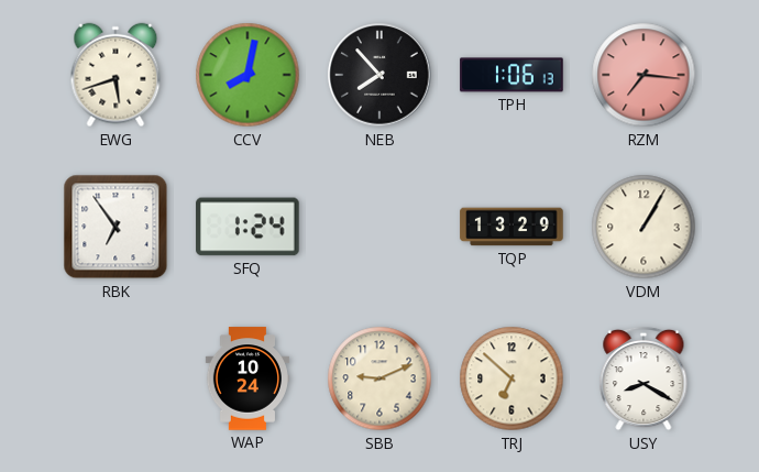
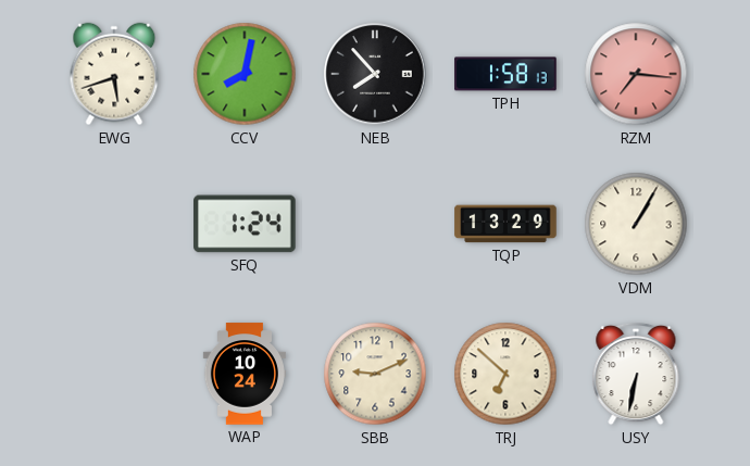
TPH: 1:06 -> 1:58
RBK: 6:54 -> none
USY: 8:20 -> 6:32
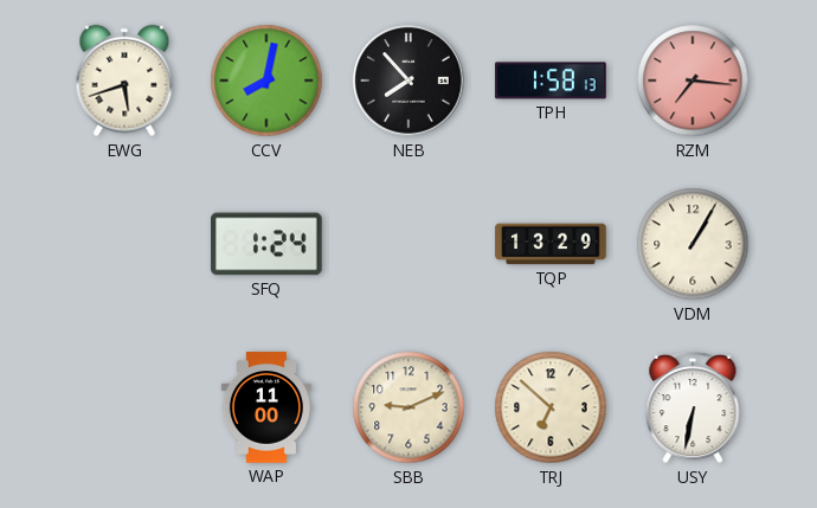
WAP: 10:24 -> 11:00
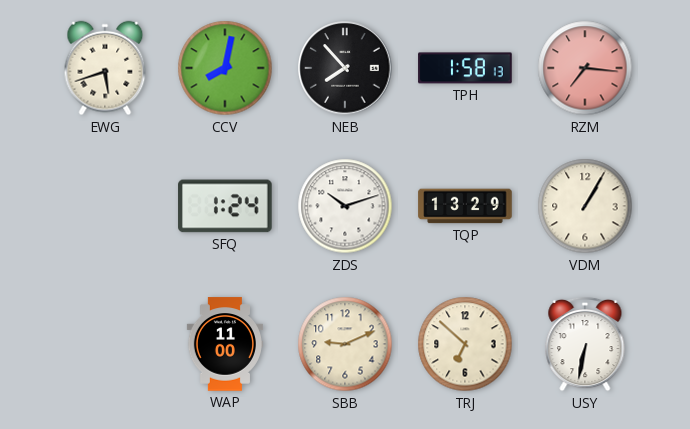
ZDS: none -> 10:12
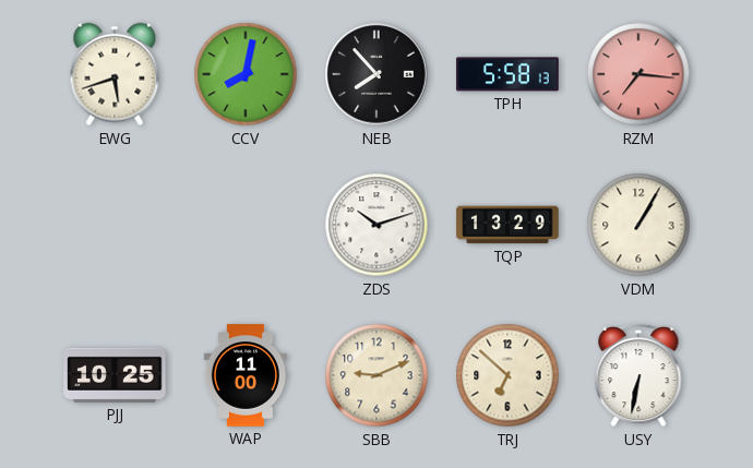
TPH: 1:58 -> 5:58
SFQ: 1:24 -> none
PJJ: none -> 10:25
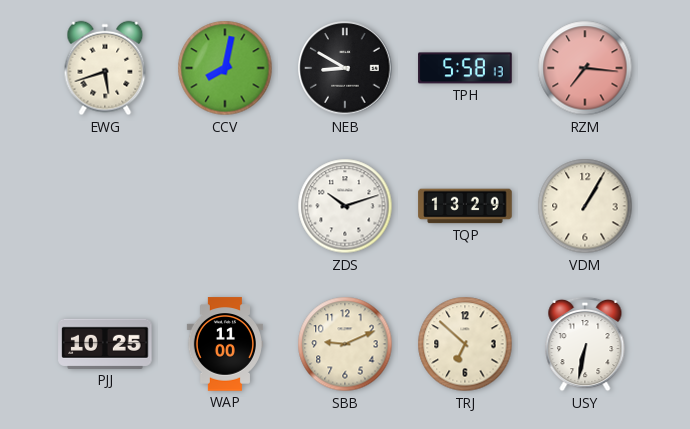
NEB: 7:53 -> 8:50
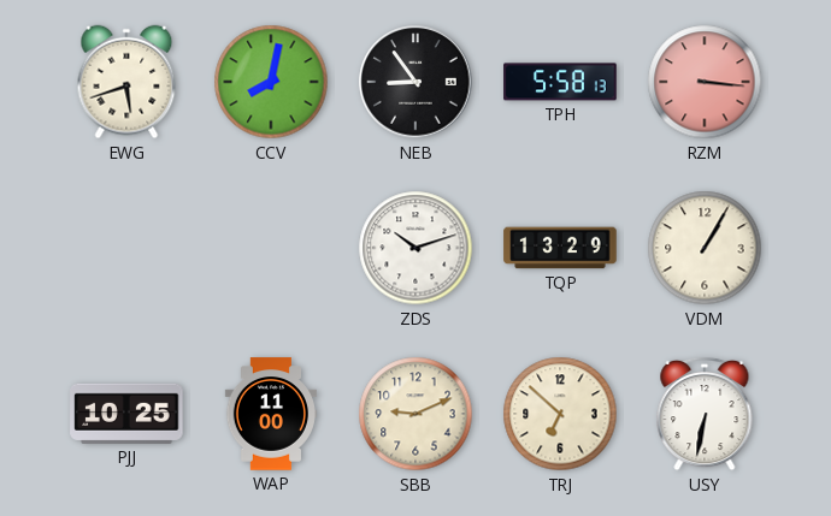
NEB: 8:50 -> 8:54
RZM: 7:16 -> 3:16
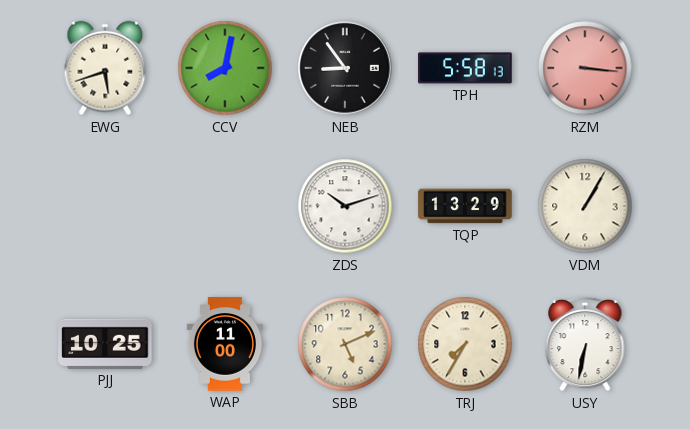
SBB: 9:11 -> 5:11
TRJ: 6:52 -> 7:35
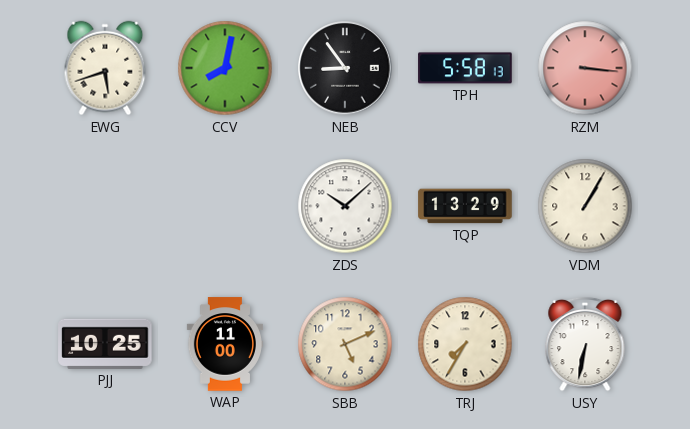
ZDS: 10:12 -> 10:08
